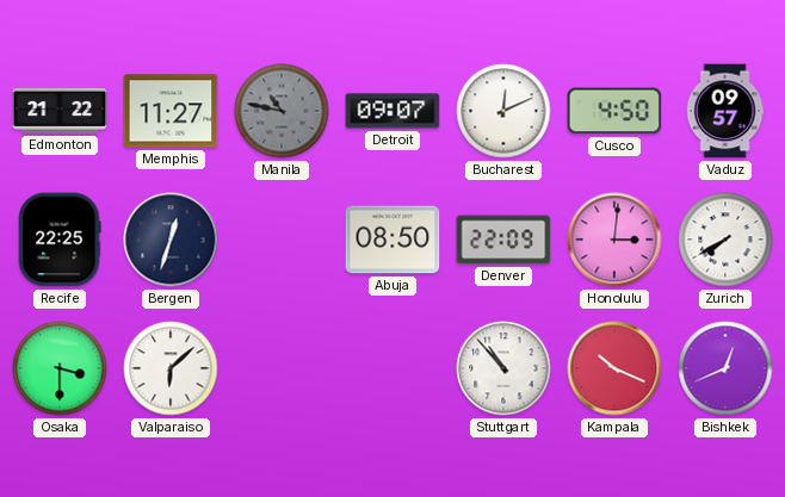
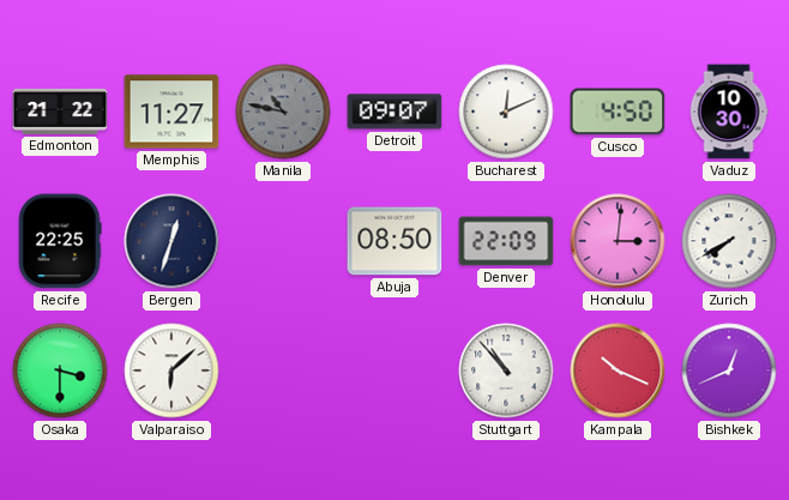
Vaduz: 09:57 -> 10:30
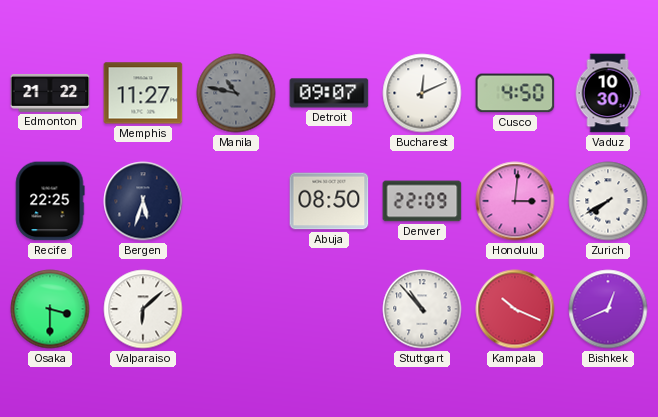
Bergen: 12:33 -> 5:33
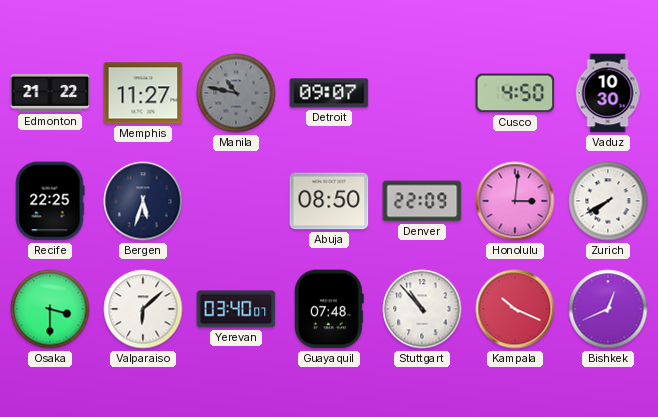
Bucharest: 12:11 -> none
Yerevan: none -> 03:40
Guayaquil: none -> 07:48
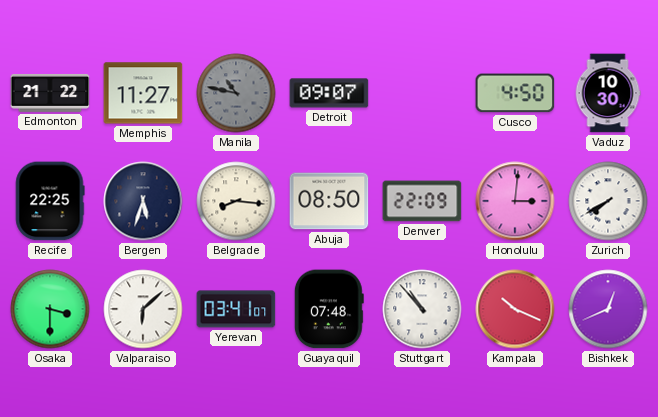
Belgrade: none -> 8:16
Yerevan: 03:40 -> 03:41
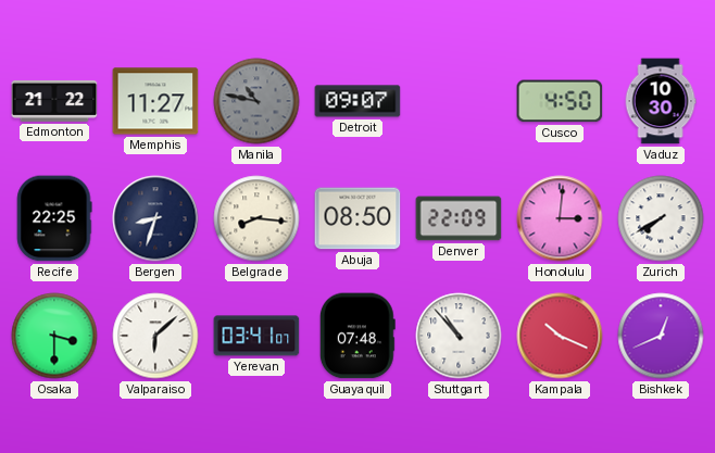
Bergen: 5:33 -> 8:33
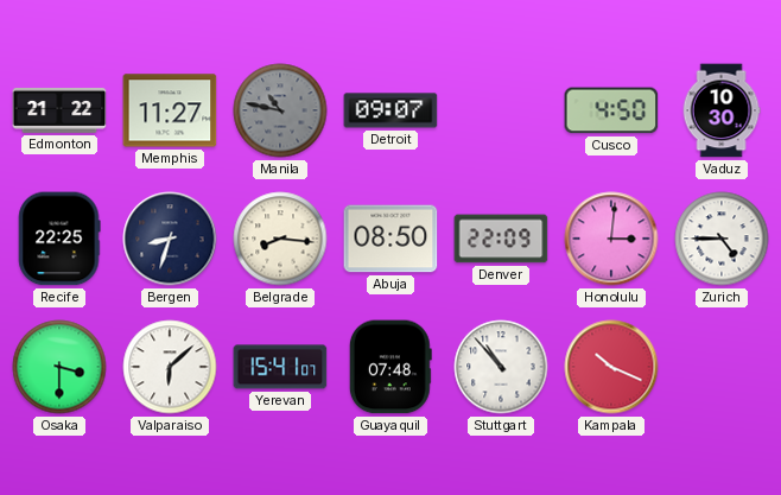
Zurich: 7:40 -> 4:45
Yerevan: 03:41 -> 15:41
Bishkek: 12:41 -> none
